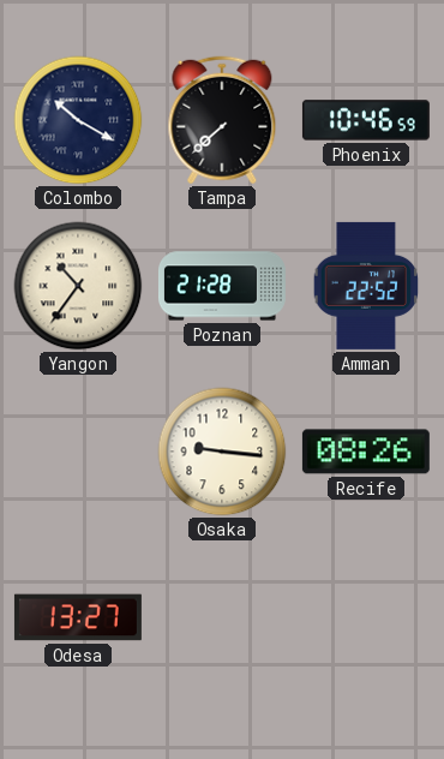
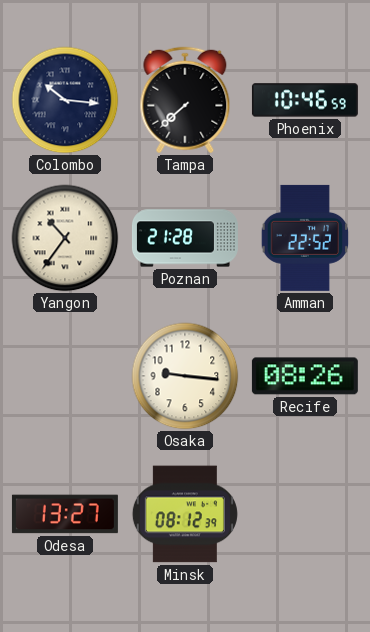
Colombo: 10:20 -> 10:16
Minsk: none -> 08:12
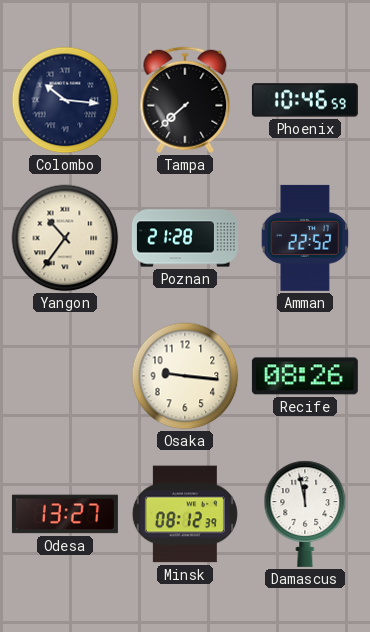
Damascus: none -> 11:58
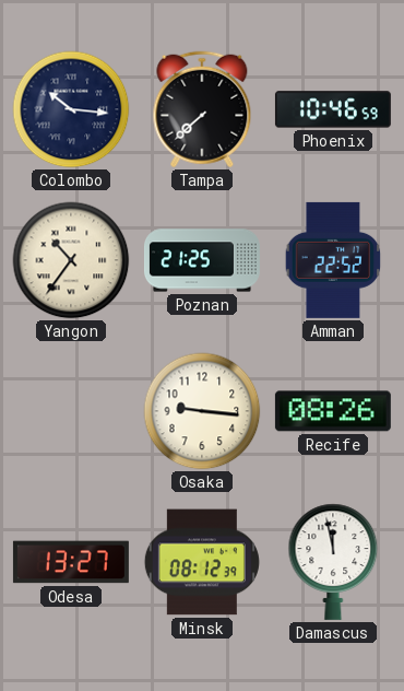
Poznan: 21:28 -> 21:25
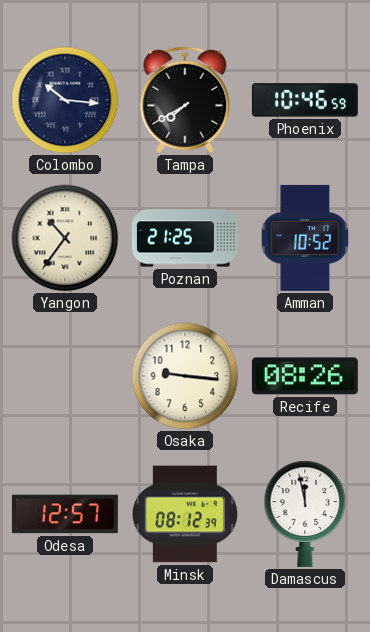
Tampa: 7:38 -> 7:40
Amman: 22:52 -> 10:52
Odesa: 13:27 -> 12:57
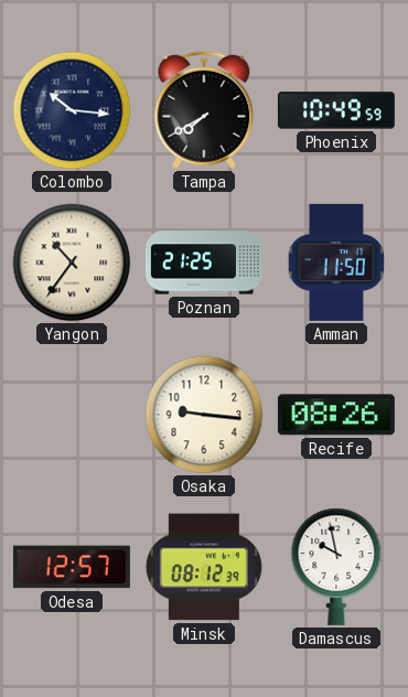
Phoenix: 10:46 -> 10:49
Amman: 10:52 -> 11:50
Damascus: 11:58 -> 9:58
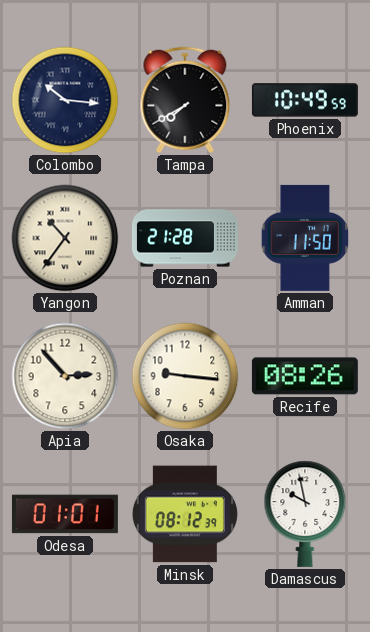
Poznan: 21:25 -> 21:28
Apia: none -> 2:53
Odesa: 12:57 -> 01:01
